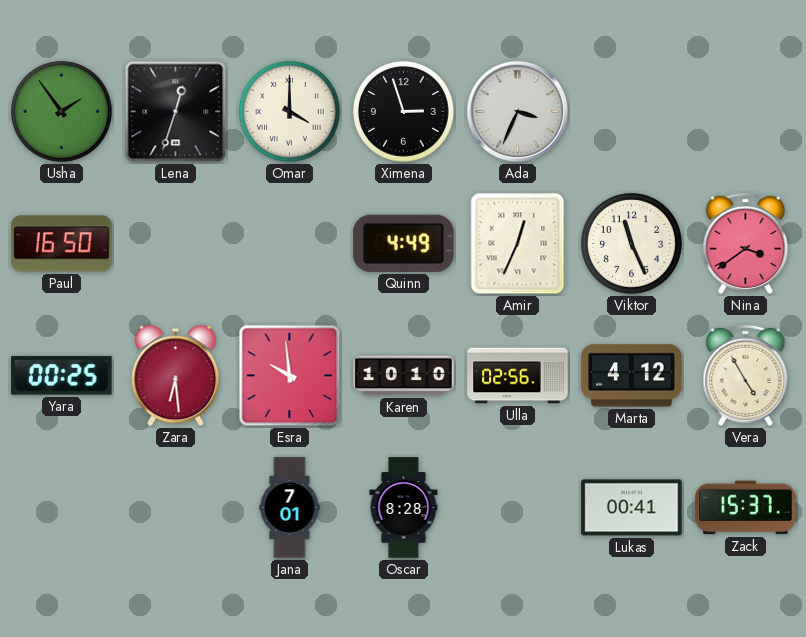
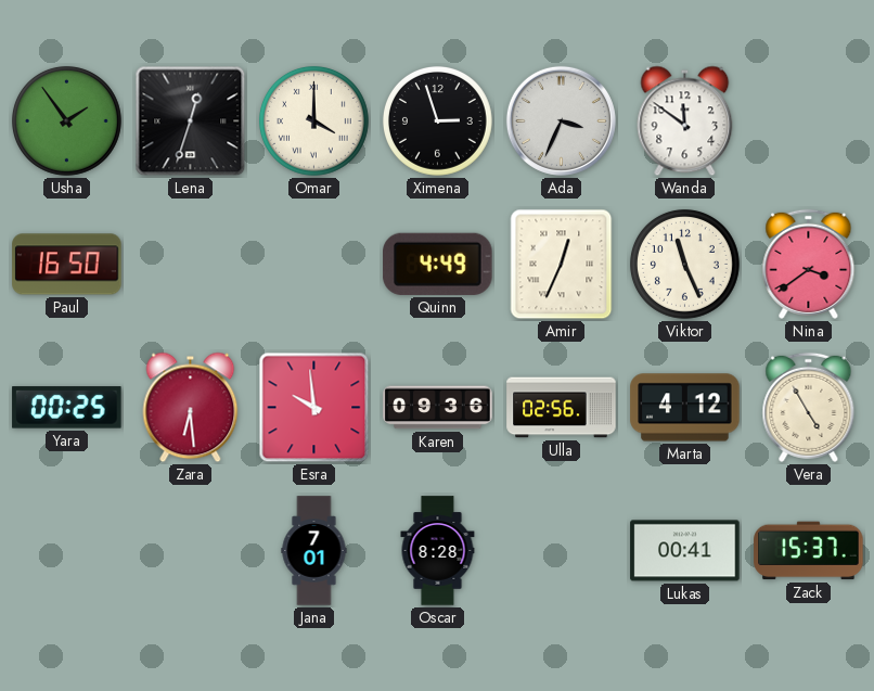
Wanda: none -> 11:51
Karen: 10:10 -> 09:36
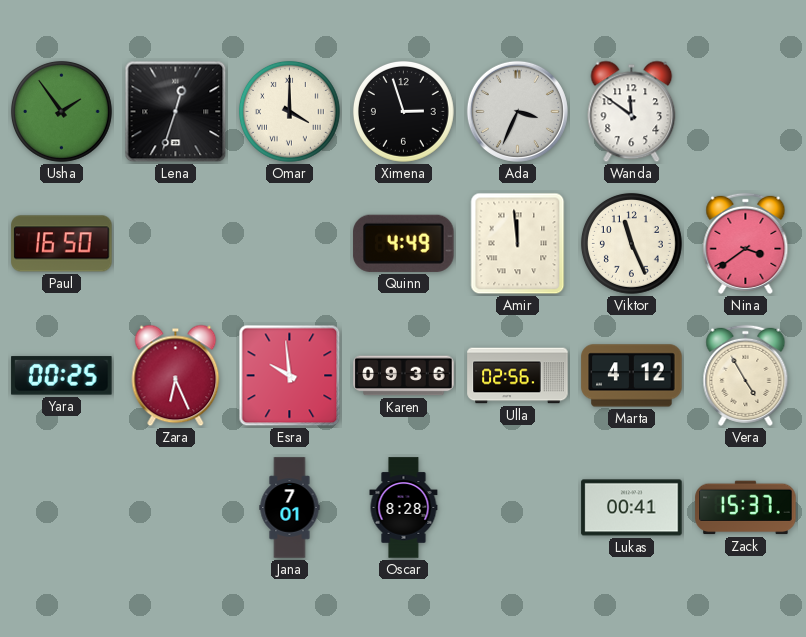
Amir: 12:34 -> 11:59
Zara: 6:29 -> 6:26
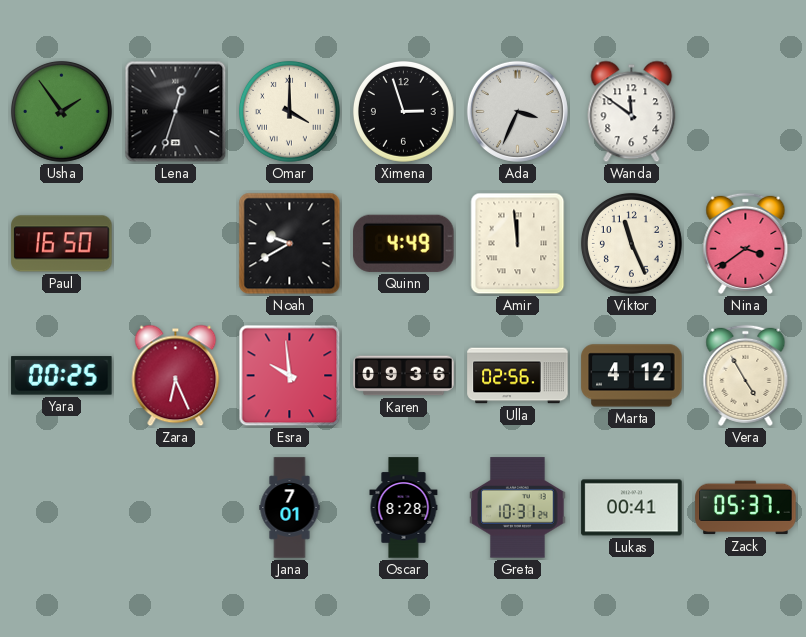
Noah: none -> 9:40
Greta: none -> 10:31
Zack: 15:37 -> 05:37
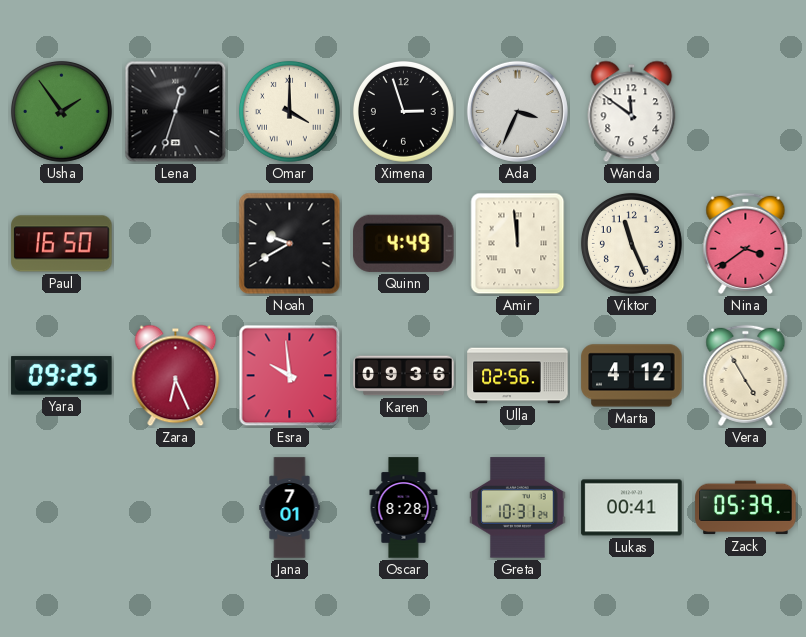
Yara: 00:25 -> 09:25
Zack: 05:37 -> 05:39
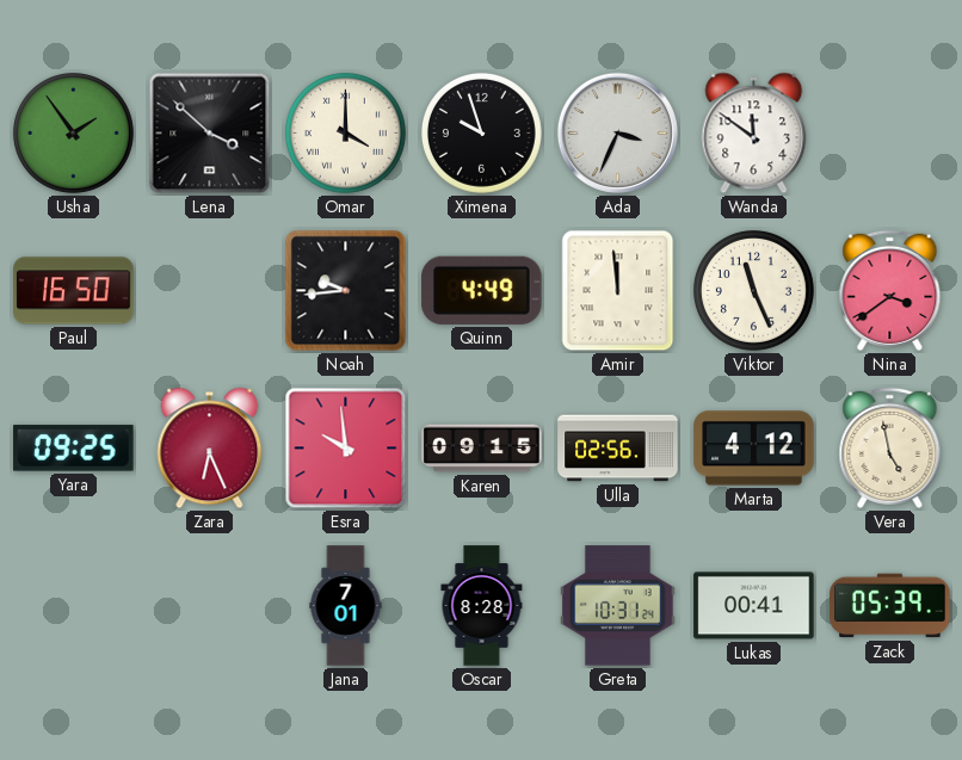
Lena: 12:33 -> 3:52
Ximena: 2:57 -> 9:57
Noah: 9:40 -> 9:44
Karen: 09:36 -> 09:15
Vera: 4:55 -> 4:58
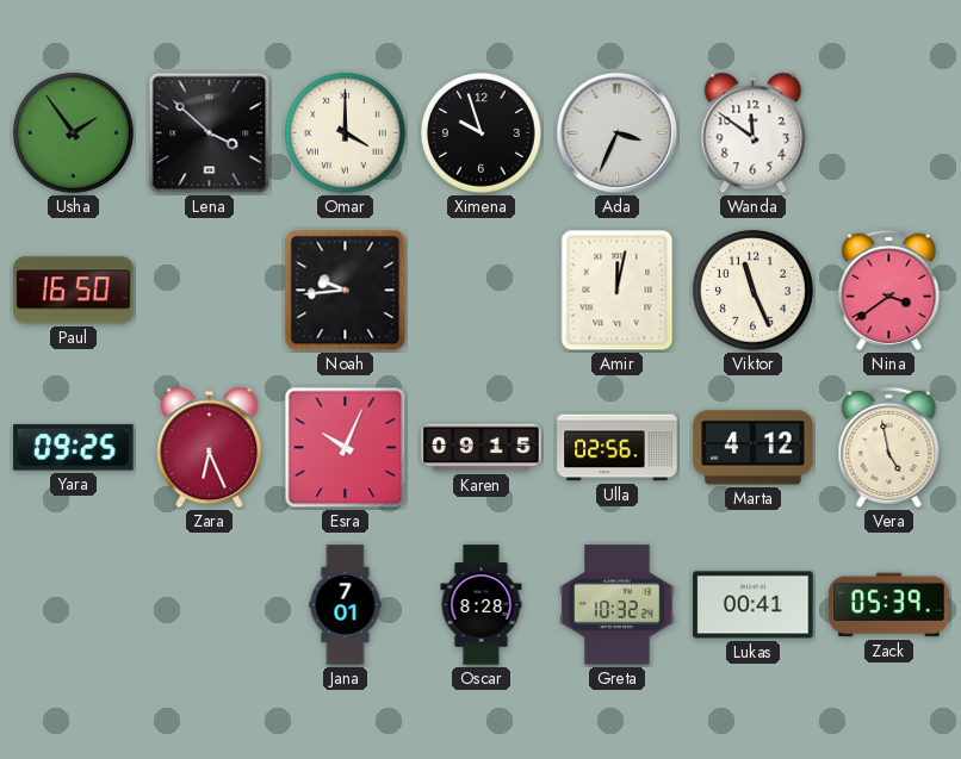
Quinn: 4:49 -> none
Amir: 11:59 -> 12:02
Esra: 9:59 -> 10:04
Greta: 10:31 -> 10:32
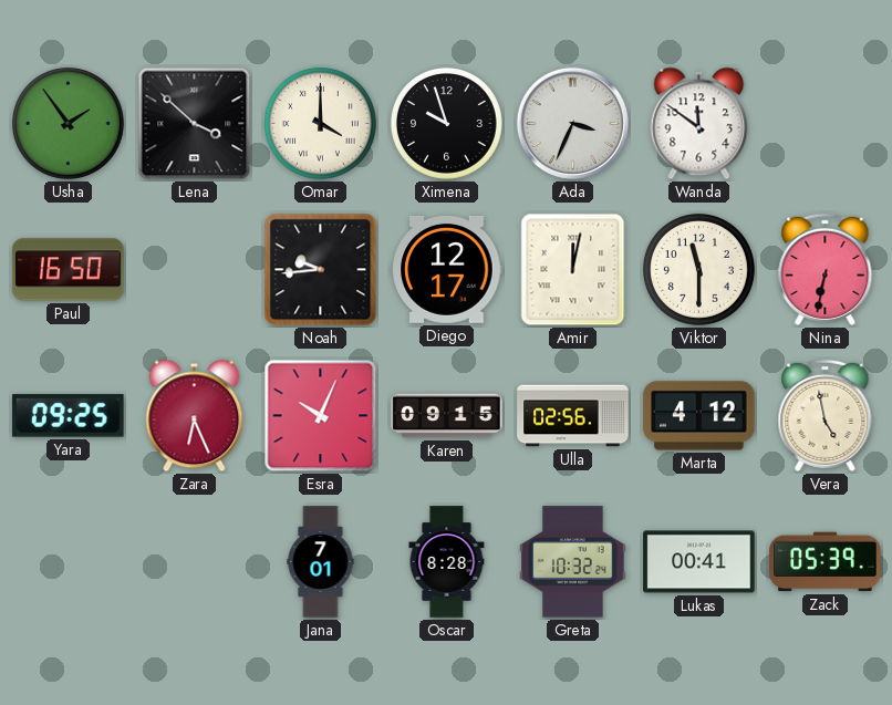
Diego: none -> 12:17
Viktor: 11:26 -> 11:30
Nina: 3:39 -> 6:32
